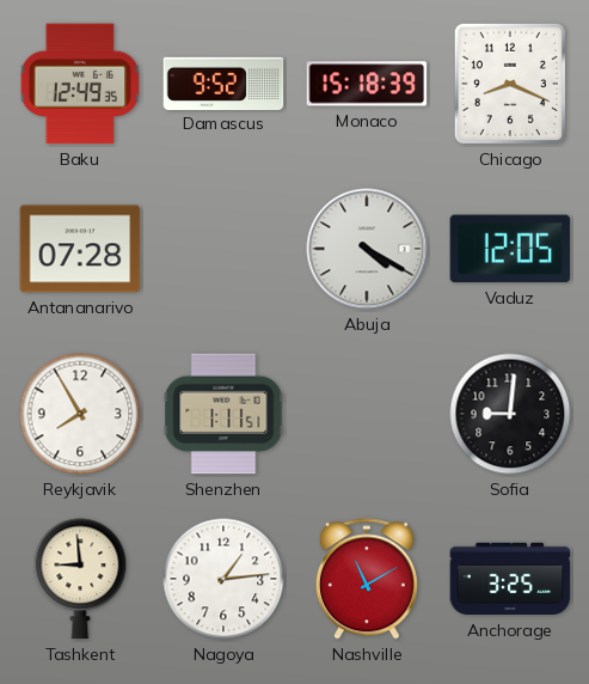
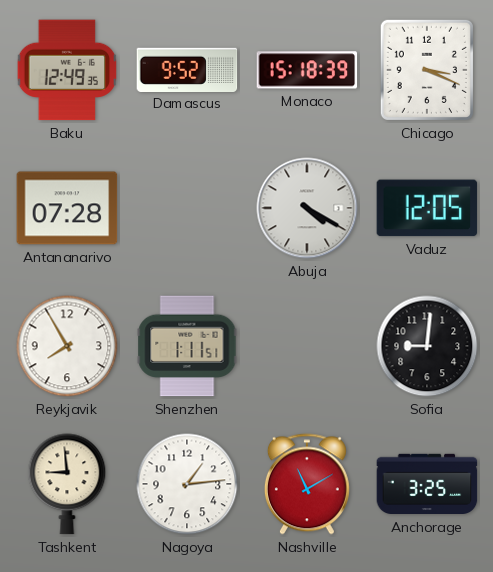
Chicago: 8:19 -> 3:19
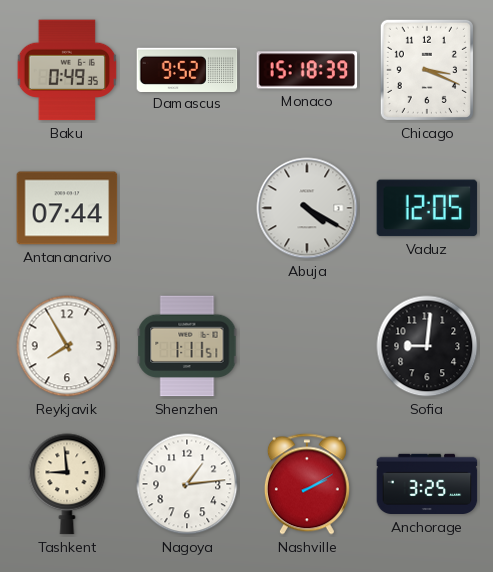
Baku: 12:49 -> 0:49
Antananarivo: 07:28 -> 07:44
Nashville: 11:10 -> 2:10
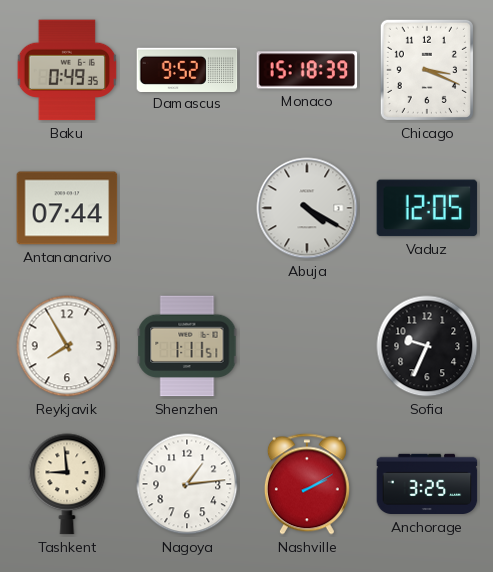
Sofia: 9:01 -> 9:34
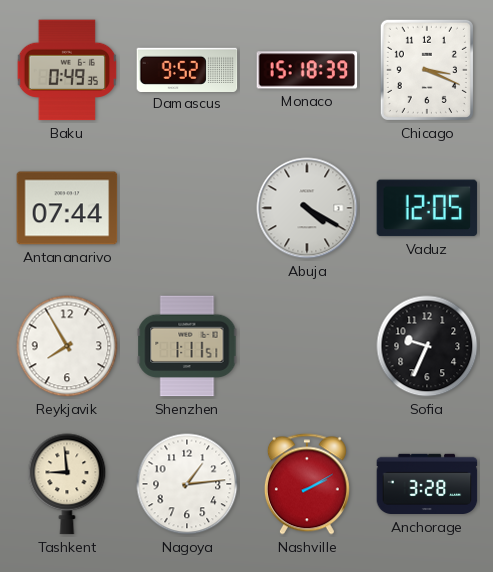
Anchorage: 3:25 -> 3:28
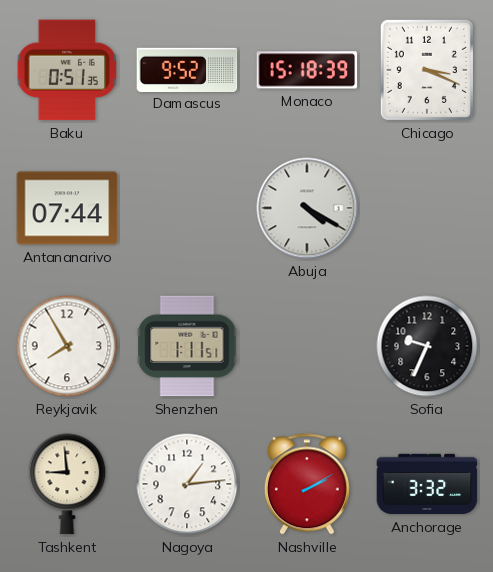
Baku: 0:49 -> 0:51
Vaduz: 12:05 -> none
Anchorage: 3:28 -> 3:32
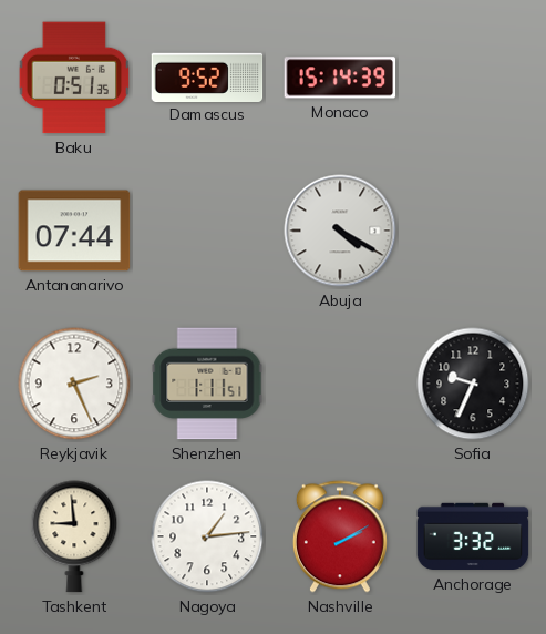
Monaco: 15:18 -> 15:14
Chicago: 3:19 -> none
Reykjavik: 7:55 -> 2:26
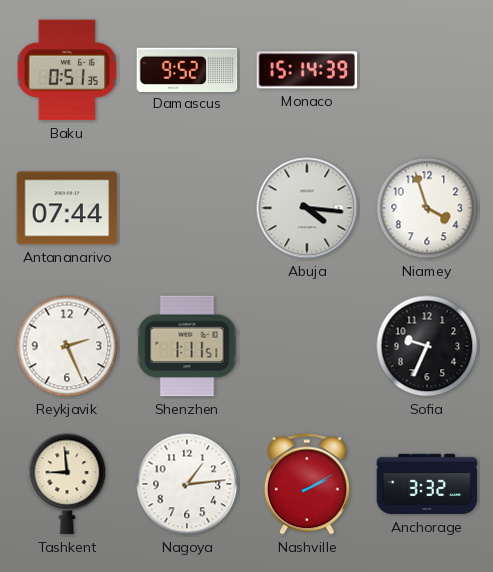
Abuja: 4:20 -> 4:16
Niamey: none -> 3:57
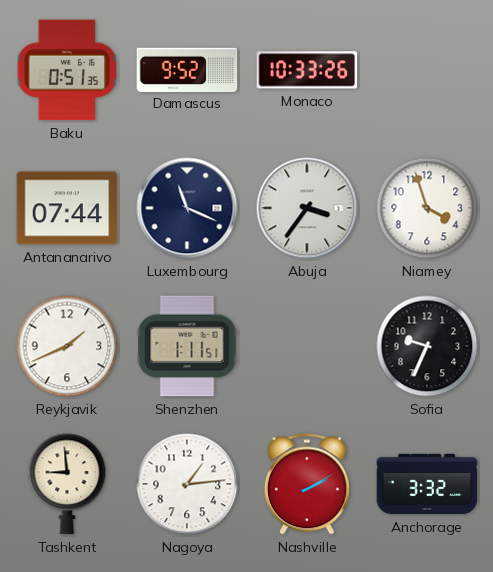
Monaco: 15:14 -> 10:33
Luxembourg: none -> 11:19
Abuja: 4:16 -> 3:36
Reykjavik: 2:26 -> 1:41
